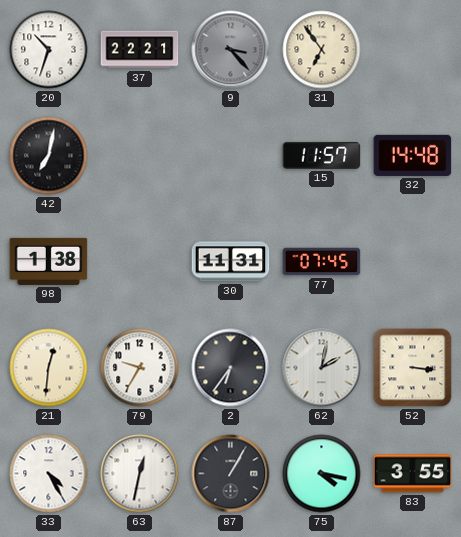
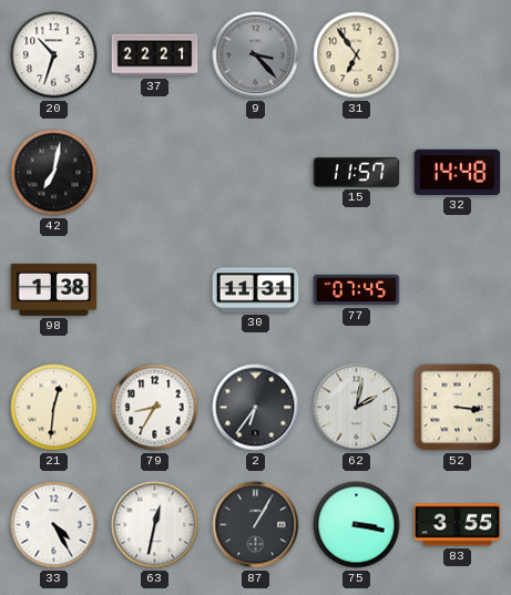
79: 9:35 -> 8:35
75: 4:17 -> 3:17
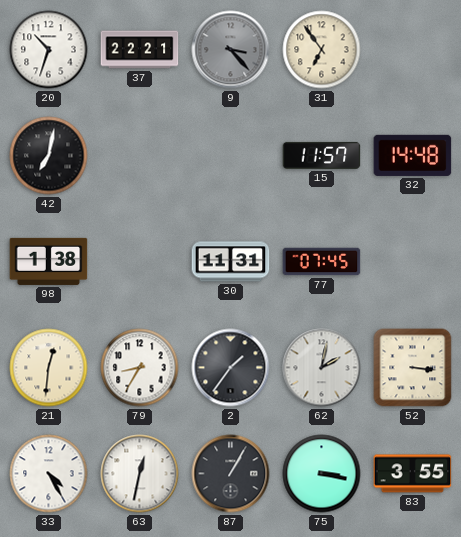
2: 6:36 -> 1:36
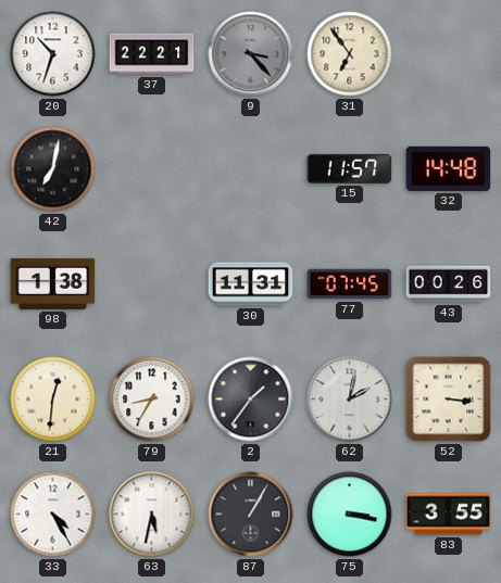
43: none -> 00:26
63: 12:32 -> 5:32
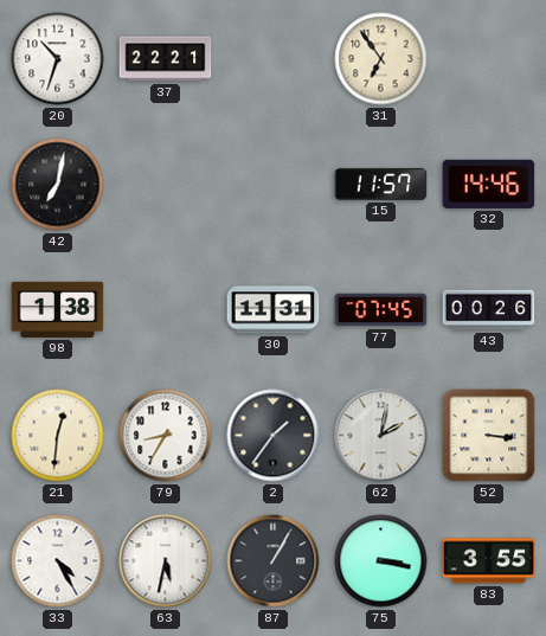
9: 3:23 -> none
32: 14:48 -> 14:46
